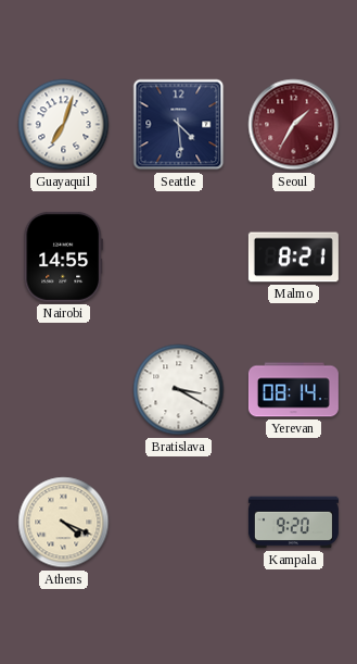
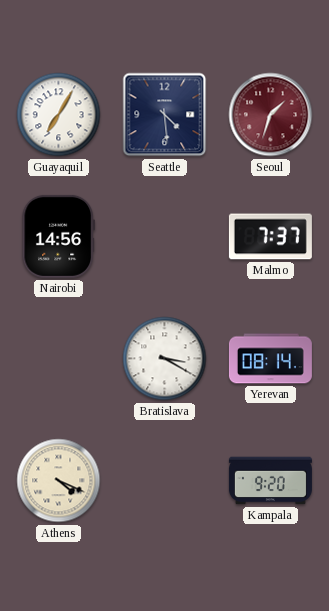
Guayaquil: 7:03 -> 7:05
Seoul: 1:35 -> 1:33
Nairobi: 14:55 -> 14:56
Malmo: 8:21 -> 7:37
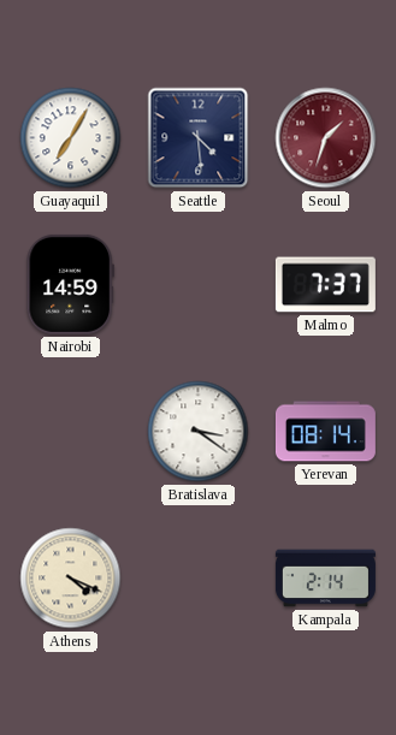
Nairobi: 14:56 -> 14:59
Bratislava: 3:20 -> 3:21
Kampala: 9:20 -> 2:14
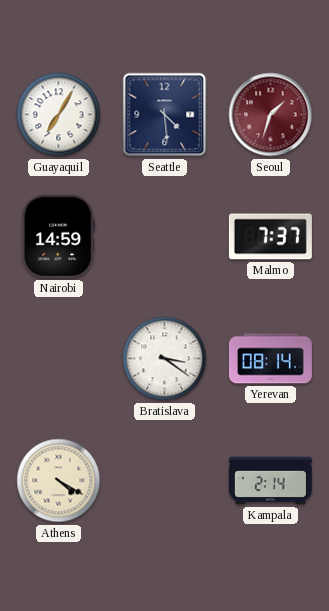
Athens: 4:19 -> 4:20
